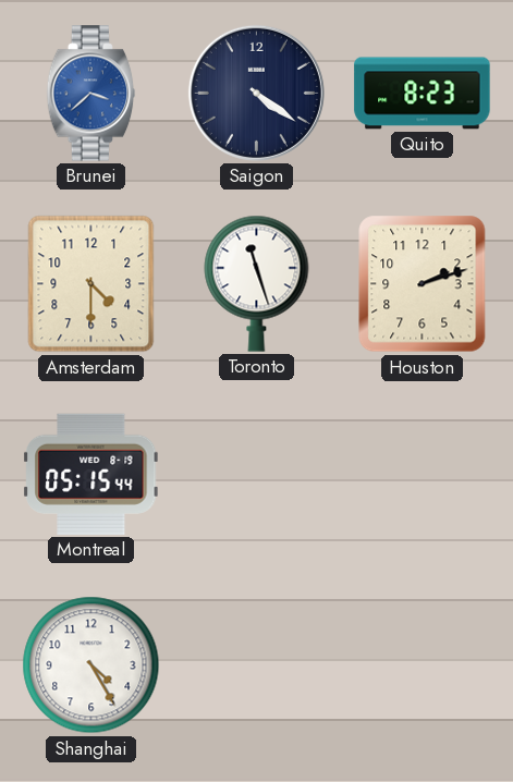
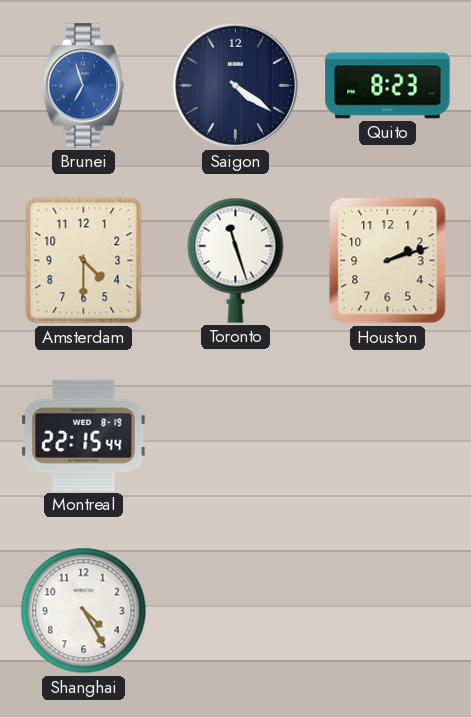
Brunei: 3:38 -> 6:57
Montreal: 05:15 -> 22:15
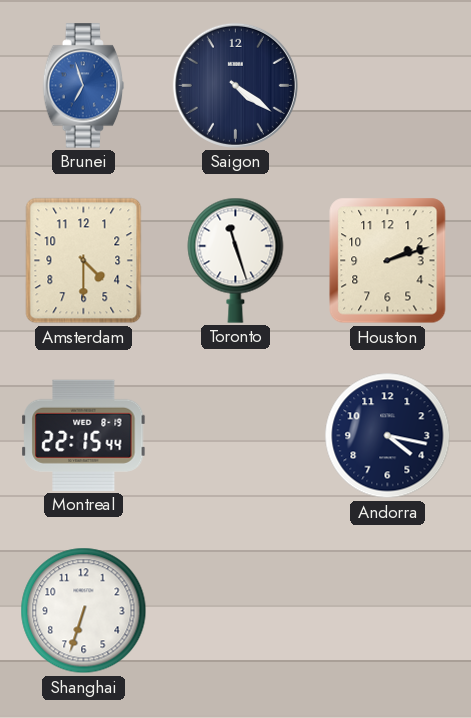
Quito: 8:23 -> none
Andorra: none -> 4:17
Shanghai: 4:25 -> 6:33
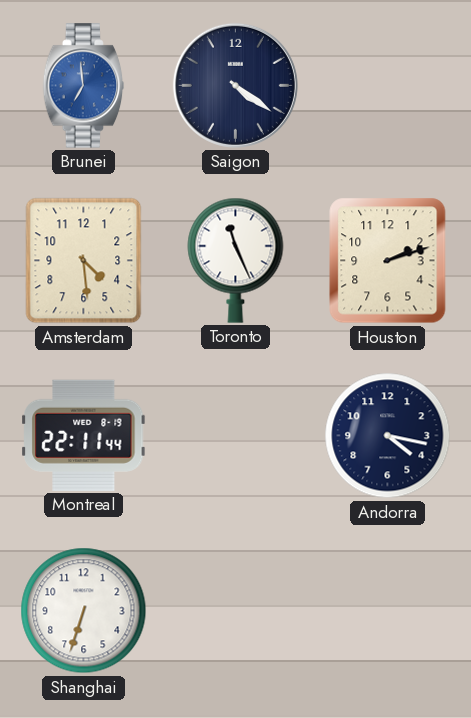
Brunei: 6:57 -> 6:59
Amsterdam: 4:30 -> 4:29
Toronto: 11:27 -> 11:26
Montreal: 22:15 -> 22:11
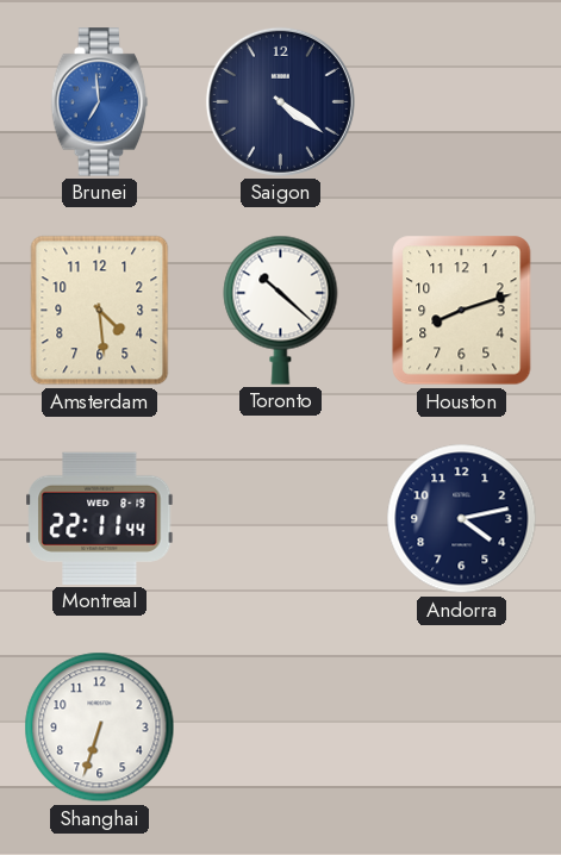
Toronto: 11:26 -> 10:22
Houston: 2:12 -> 8:12
Andorra: 4:17 -> 4:13
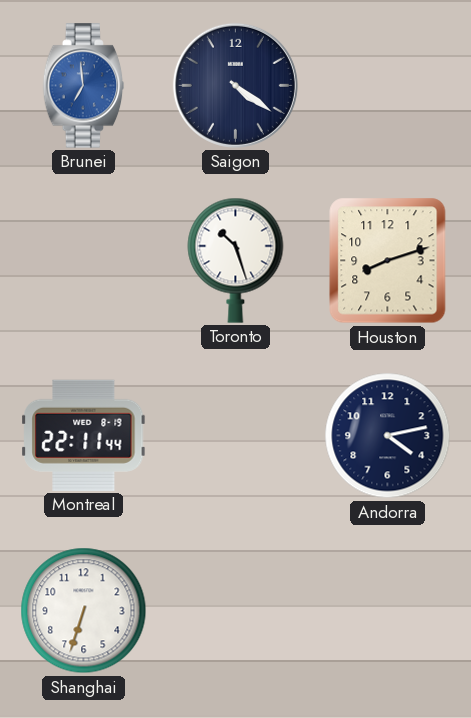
Amsterdam: 4:29 -> none
Toronto: 10:22 -> 10:27
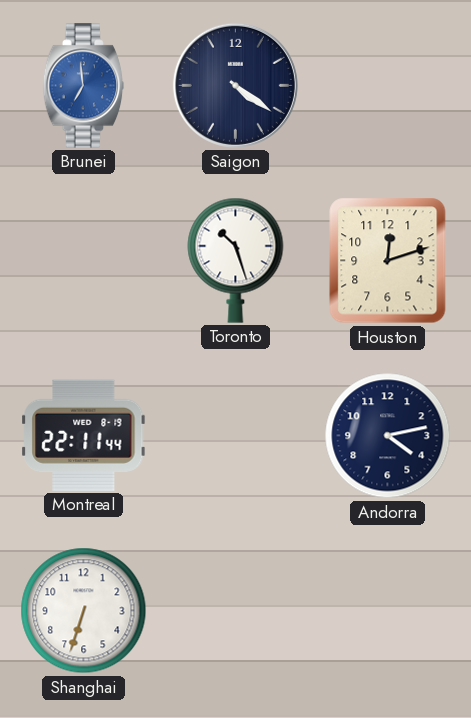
Houston: 8:12 -> 12:12
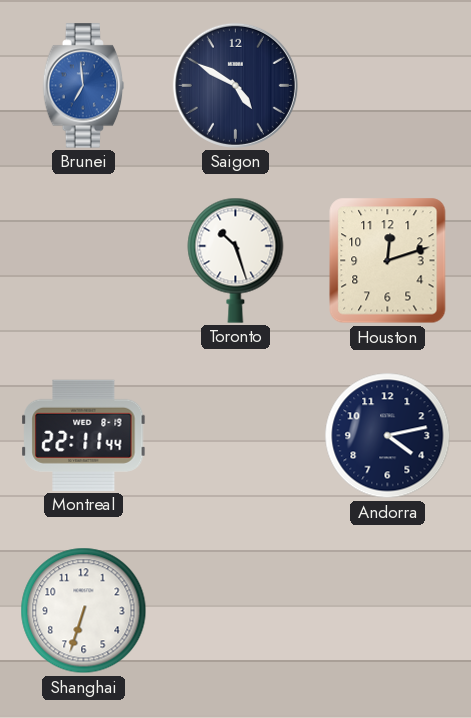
Saigon: 4:21 -> 4:50
